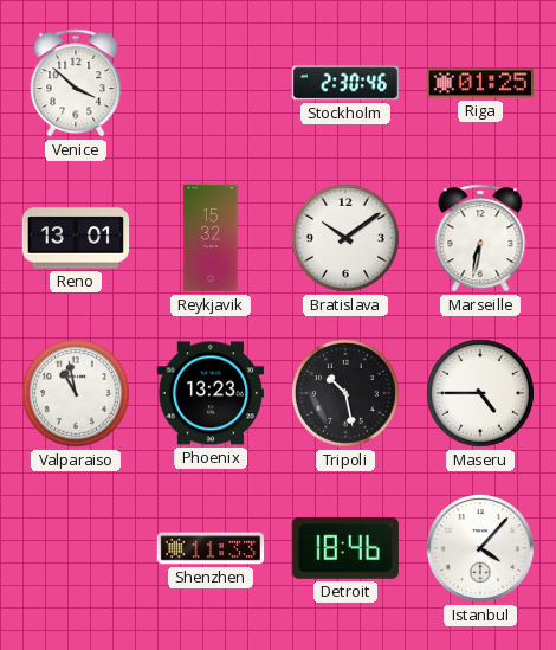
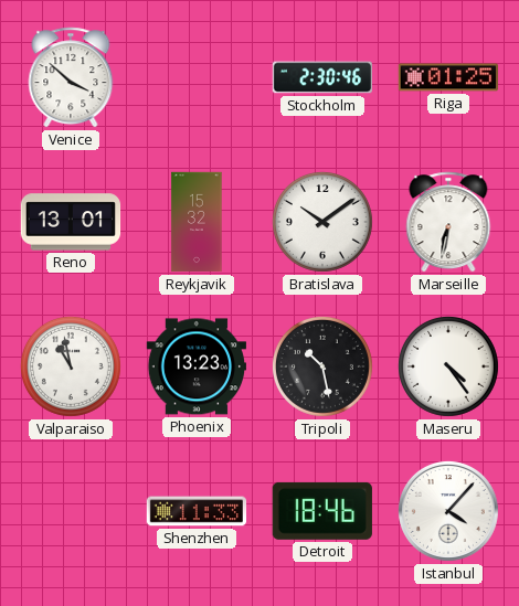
Maseru: 4:45 -> 4:24
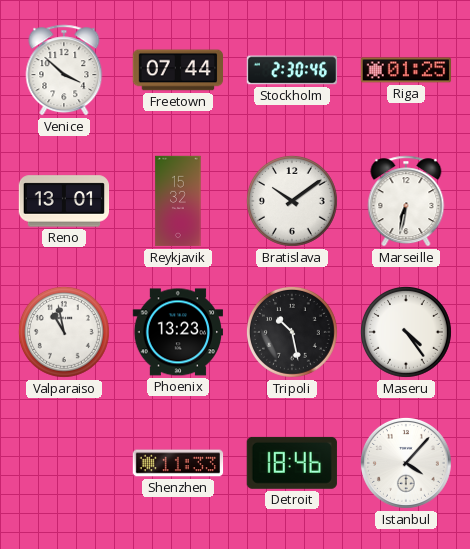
Freetown: none -> 07:44
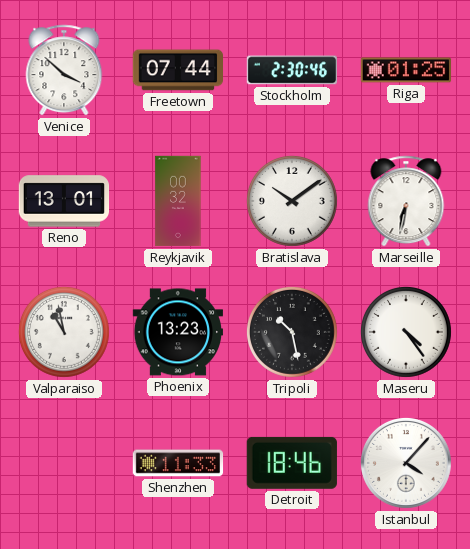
Reykjavik: 15:32 -> 00:32
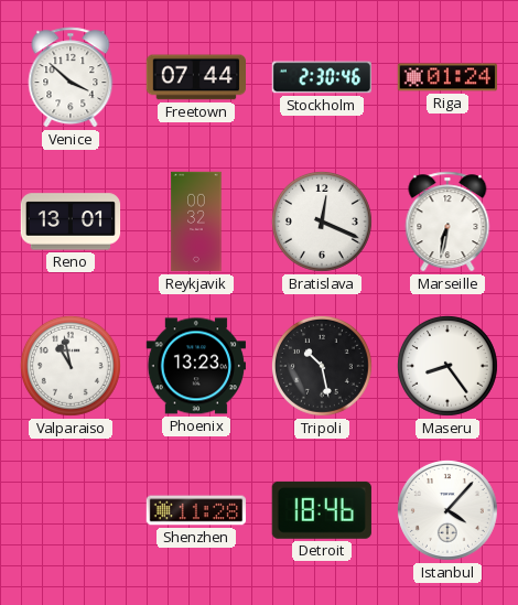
Riga: 01:25 -> 01:24
Bratislava: 10:09 -> 12:19
Maseru: 4:24 -> 8:24
Shenzhen: 11:33 -> 11:28
